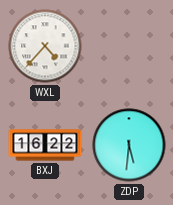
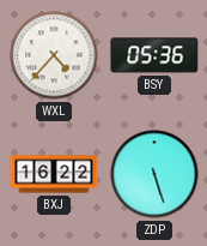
BSY: none -> 05:36
ZDP: 5:31 -> 5:27
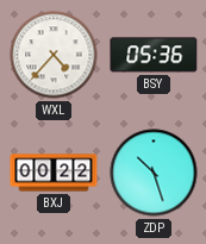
BXJ: 16:22 -> 00:22
ZDP: 5:27 -> 10:27
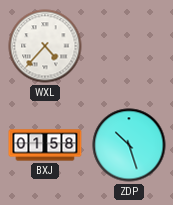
BSY: 05:36 -> none
BXJ: 00:22 -> 01:58
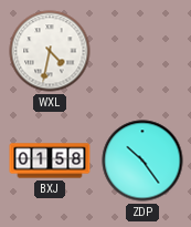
WXL: 4:37 -> 4:32
ZDP: 10:27 -> 10:24
